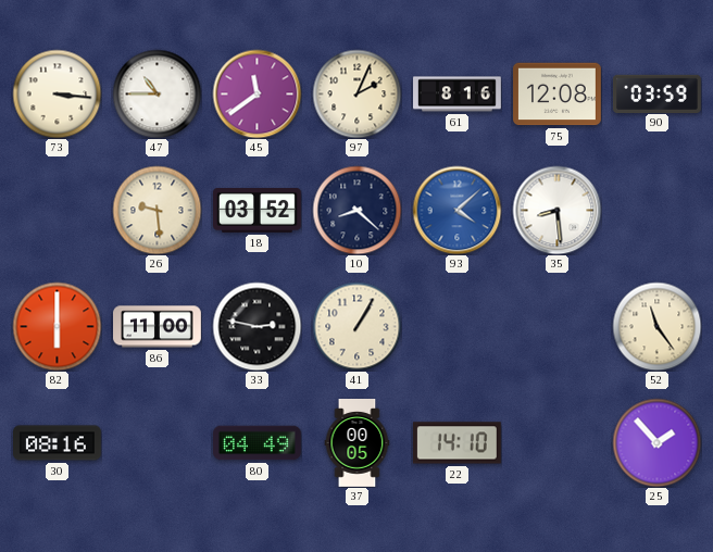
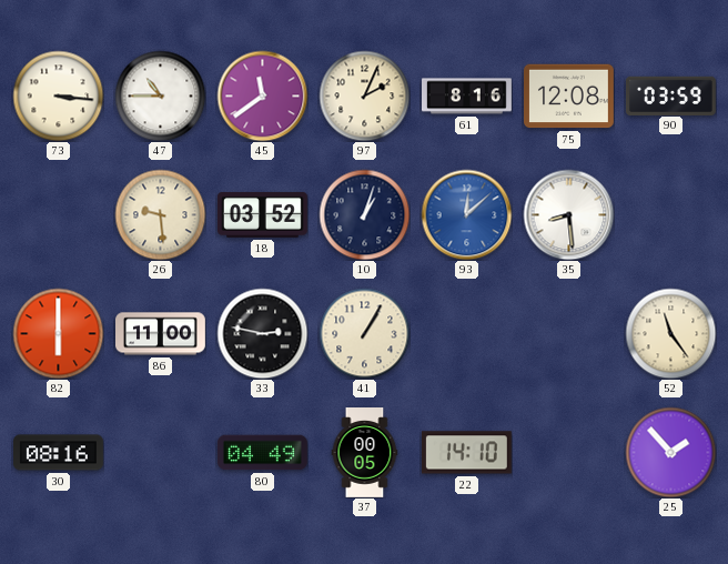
10: 8:22 -> 1:03
93: 4:08 -> 12:08
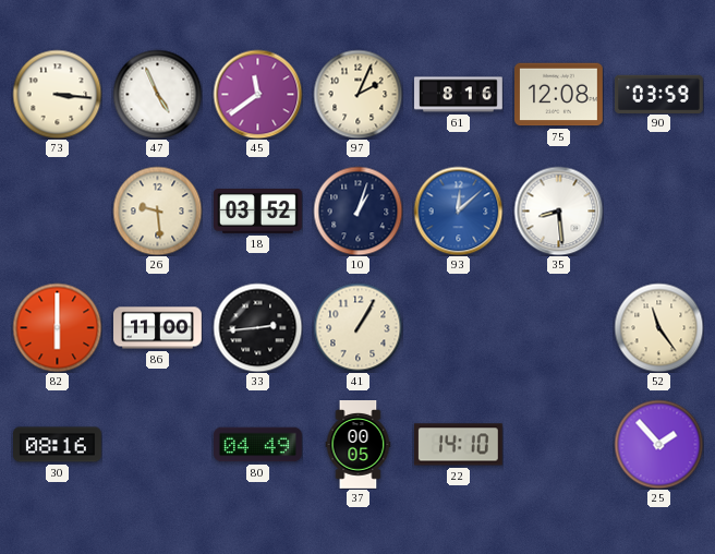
47: 10:45 -> 4:56
33: 2:47 -> 2:44
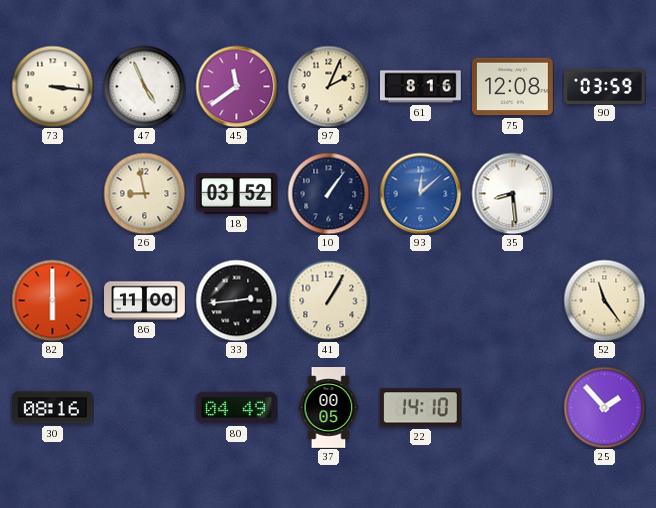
26: 9:29 -> 8:58
10: 1:03 -> 1:06
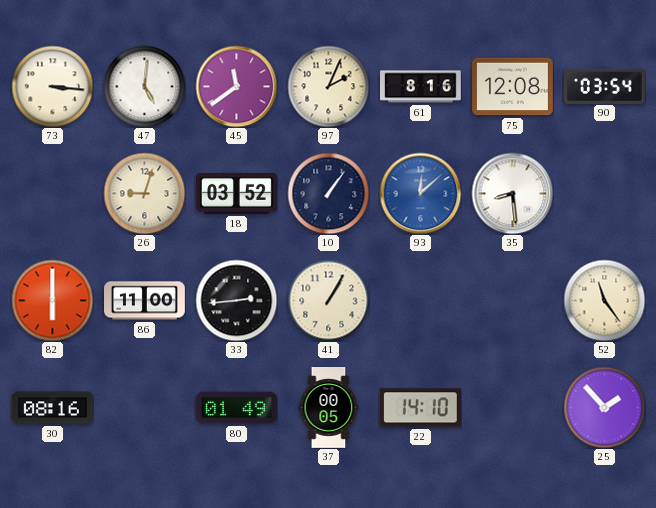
47: 4:56 -> 5:01
90: 03:59 -> 03:54
26: 8:58 -> 9:03
80: 04:49 -> 01:49
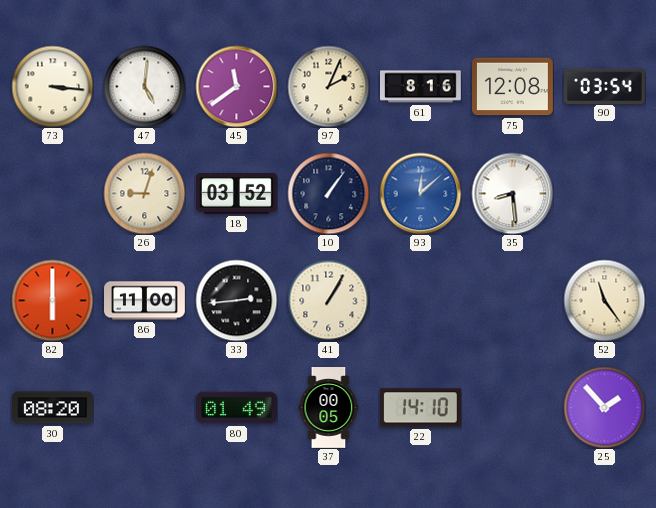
30: 08:16 -> 08:20
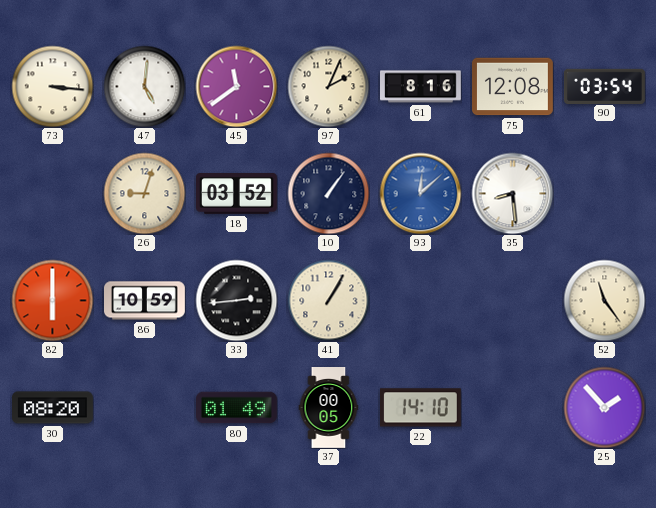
86: 11:00 -> 10:59
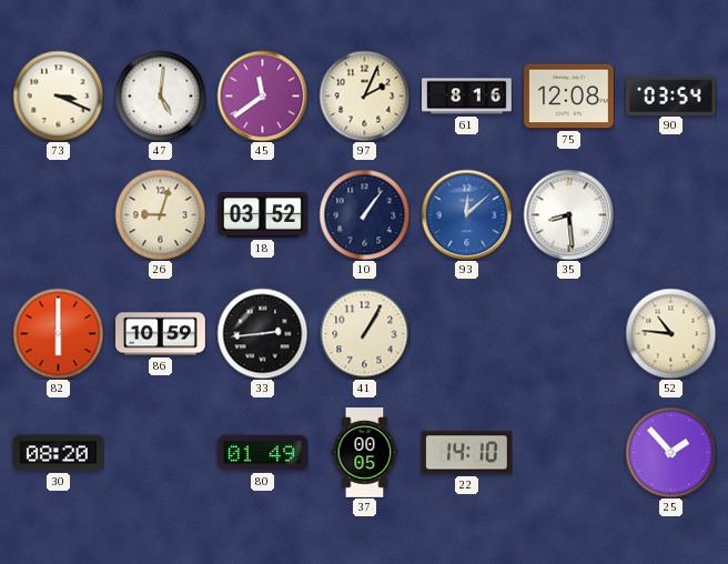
73: 3:16 -> 3:19
52: 11:24 -> 10:46
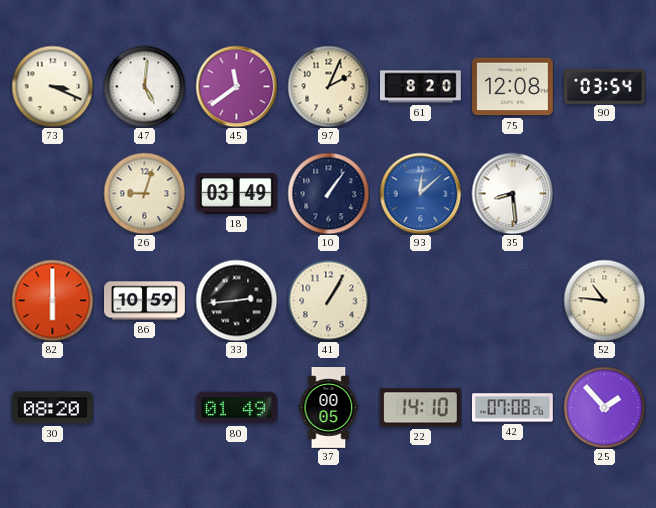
61: 8:16 -> 8:20
18: 03:52 -> 03:49
42: none -> 07:08
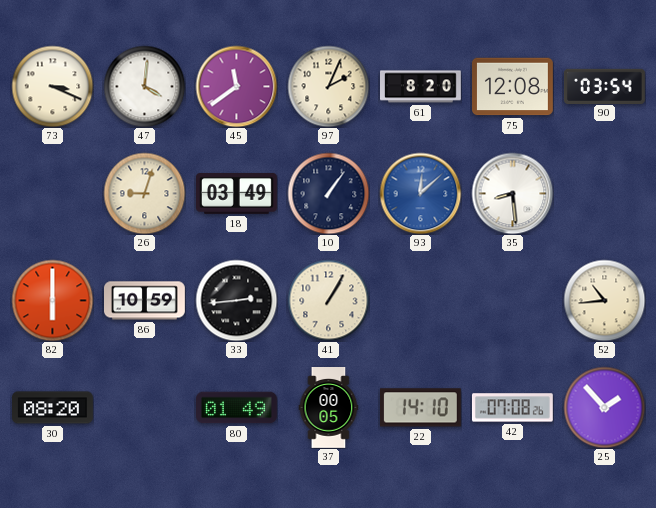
47: 5:01 -> 4:01
52: 10:46 -> 10:44
